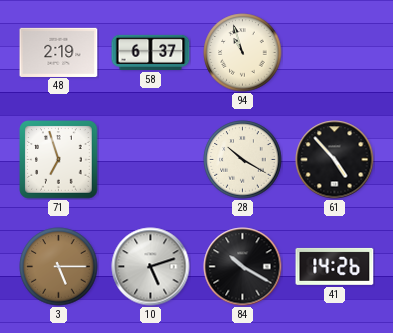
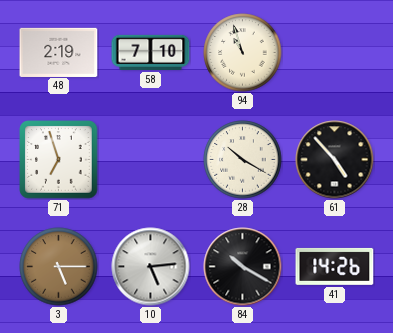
58: 6:37 -> 7:10
10: 5:12 -> 5:14
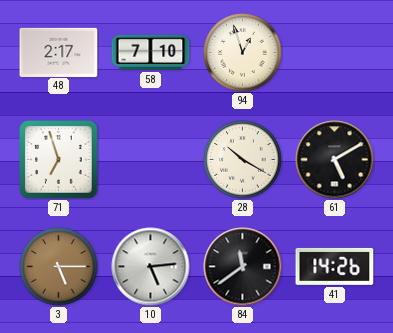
48: 2:19 -> 2:17
94: 10:57 -> 12:57
61: 4:53 -> 5:10
84: 10:20 -> 11:39
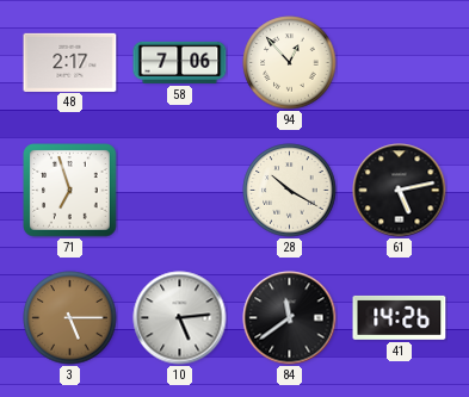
58: 7:10 -> 7:06
94: 12:57 -> 12:53
61: 5:10 -> 5:13
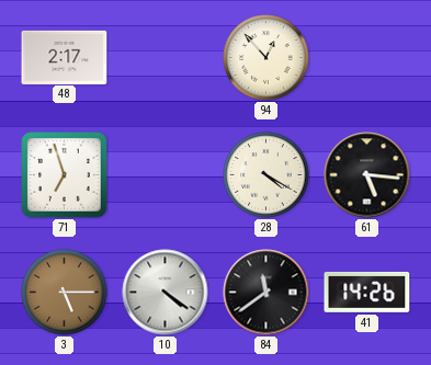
58: 7:06 -> none
28: 10:20 -> 4:20
61: 5:13 -> 5:16
10: 5:14 -> 4:21
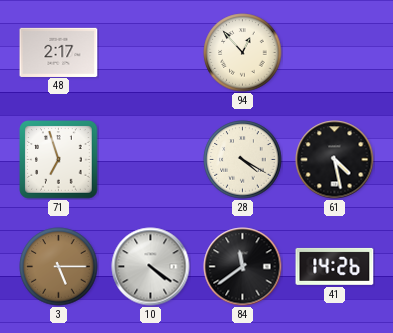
61: 5:16 -> 4:28
